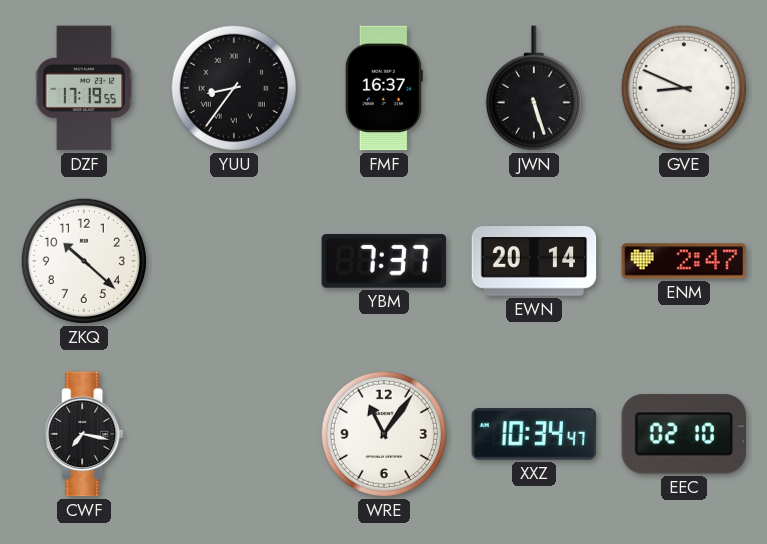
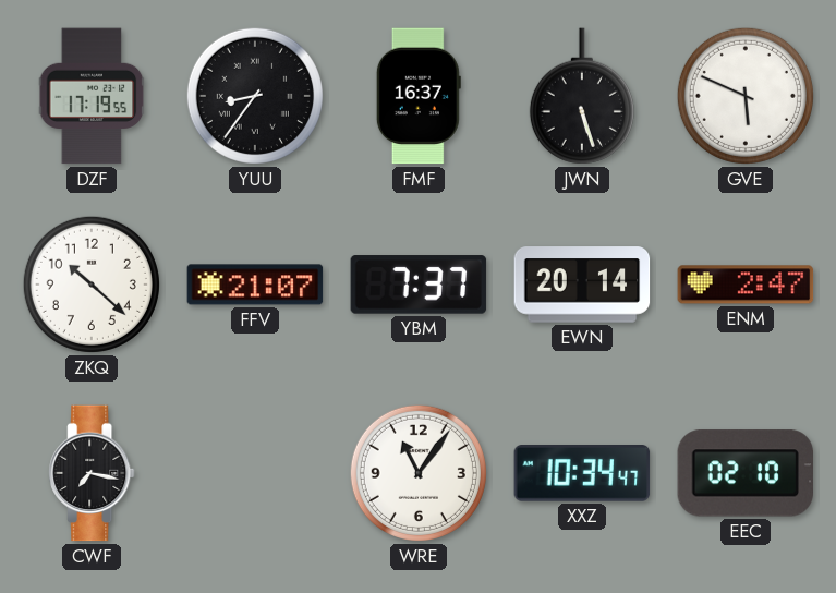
GVE: 8:49 -> 5:49
FFV: none -> 21:07
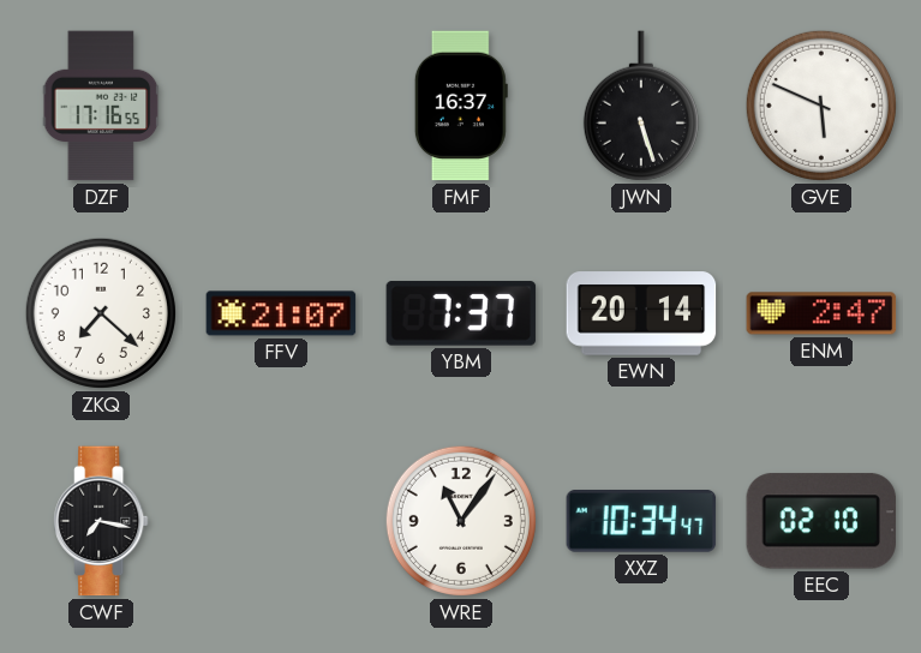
DZF: 17:19 -> 17:16
YUU: 8:36 -> none
ZKQ: 10:22 -> 7:22
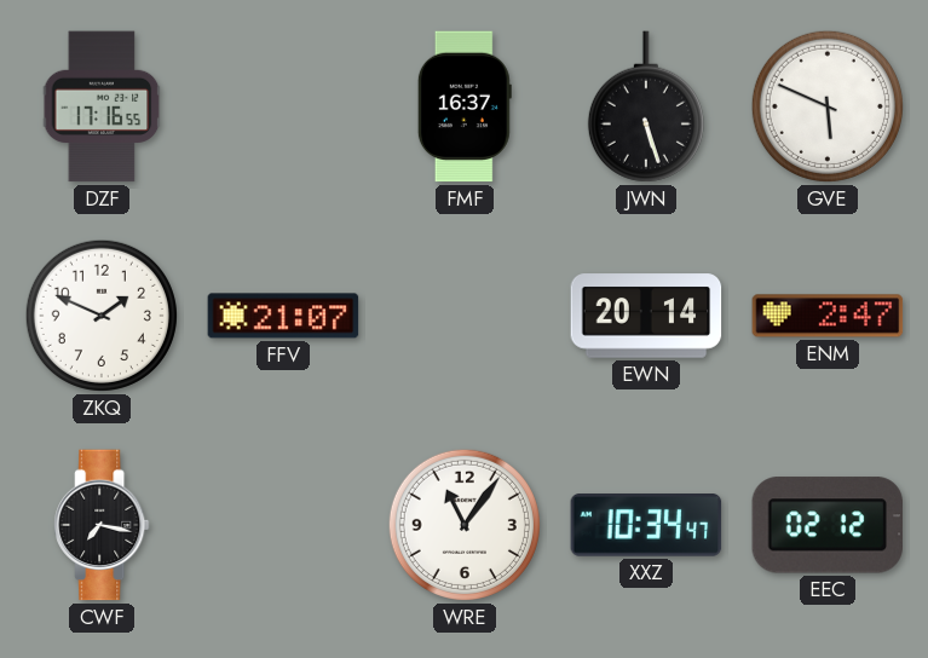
ZKQ: 7:22 -> 1:49
YBM: 7:37 -> none
EEC: 02:10 -> 02:12
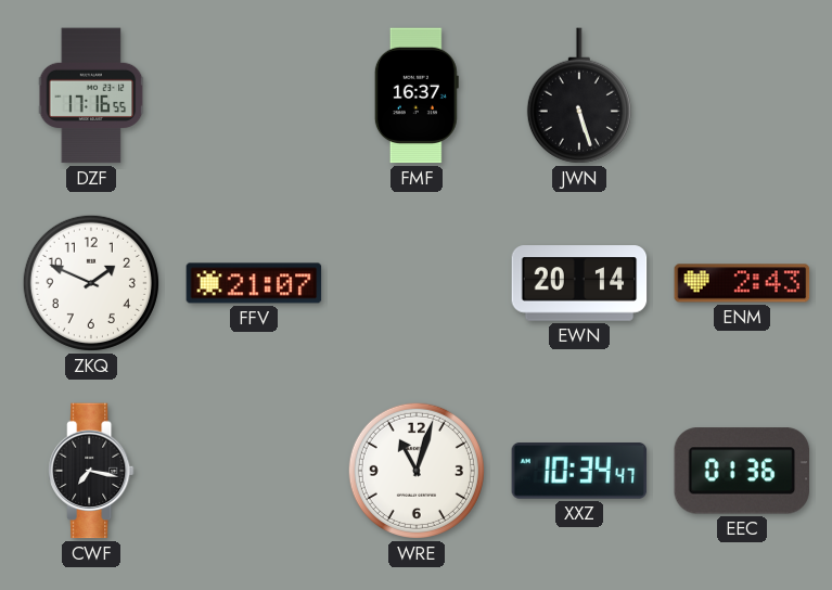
GVE: 5:49 -> none
ENM: 2:47 -> 2:43
WRE: 11:06 -> 11:03
EEC: 02:12 -> 01:36
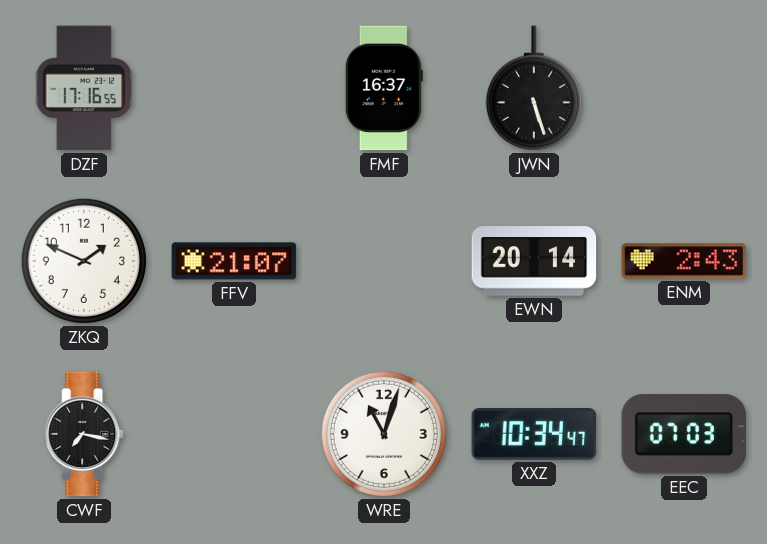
EEC: 01:36 -> 07:03
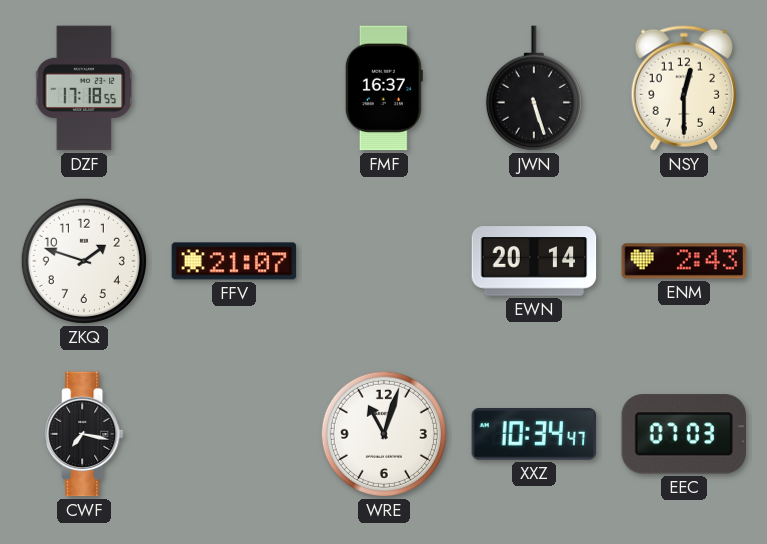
DZF: 17:16 -> 17:18
NSY: none -> 12:30
ZKQ: 1:49 -> 1:48
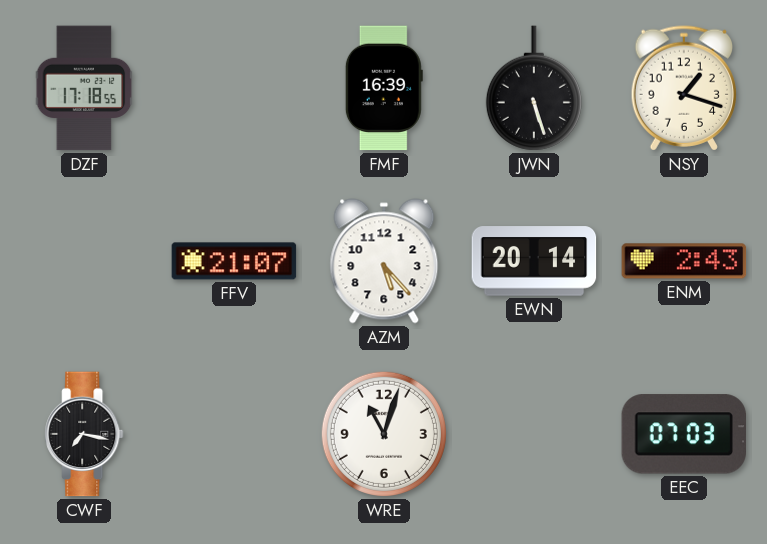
FMF: 16:37 -> 16:39
NSY: 12:30 -> 1:18
ZKQ: 1:48 -> none
AZM: none -> 5:23
XXZ: 10:34 -> none
